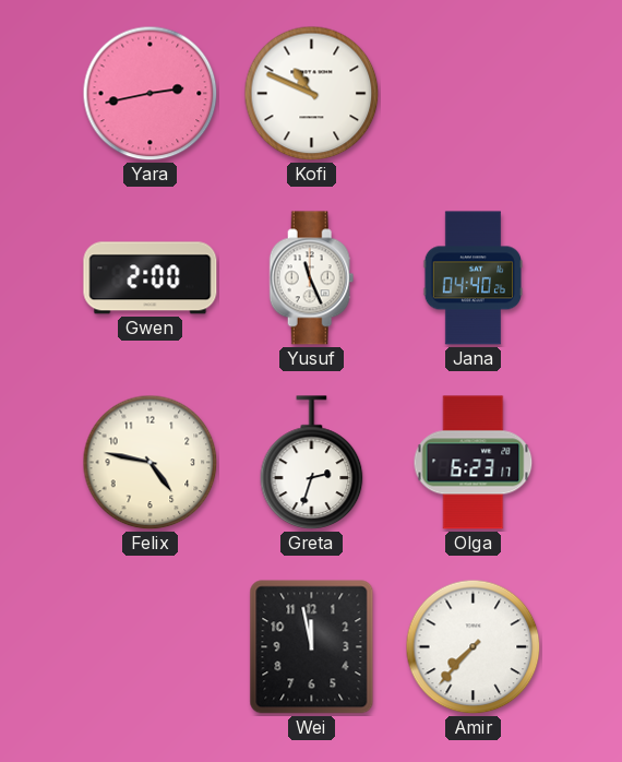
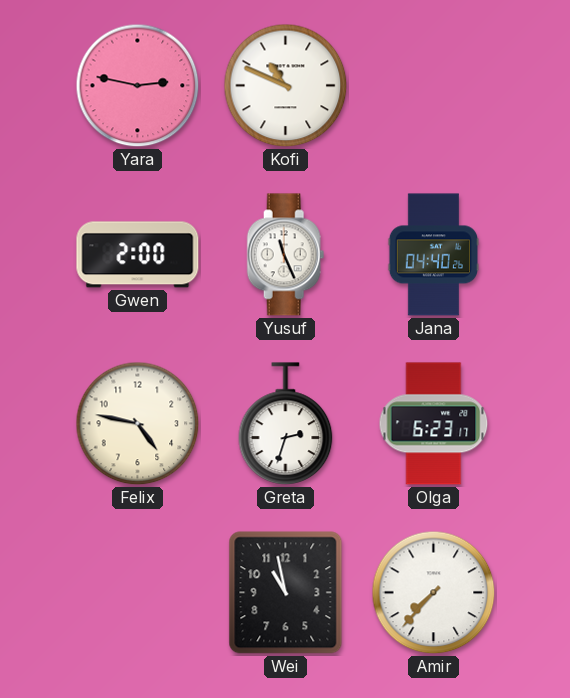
Yara: 2:43 -> 2:47
Wei: 11:58 -> 10:58
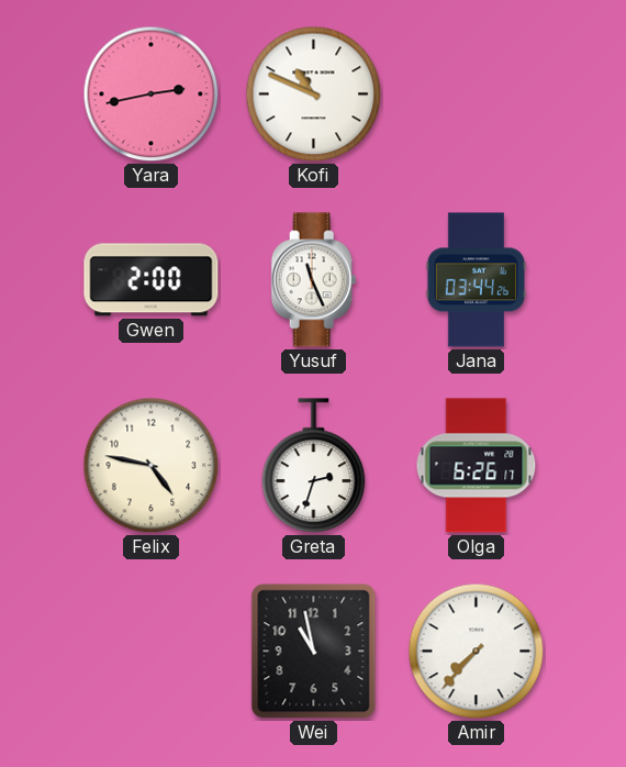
Yara: 2:47 -> 2:43
Jana: 04:40 -> 03:44
Olga: 6:23 -> 6:26
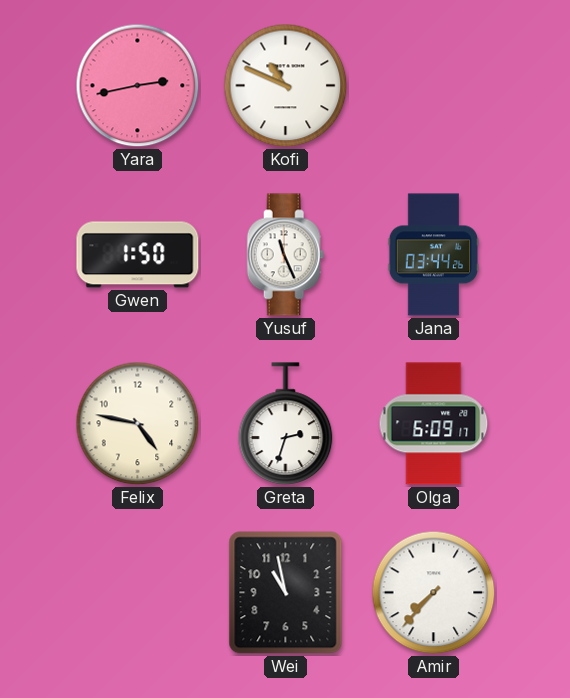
Gwen: 2:00 -> 1:50
Olga: 6:26 -> 6:09
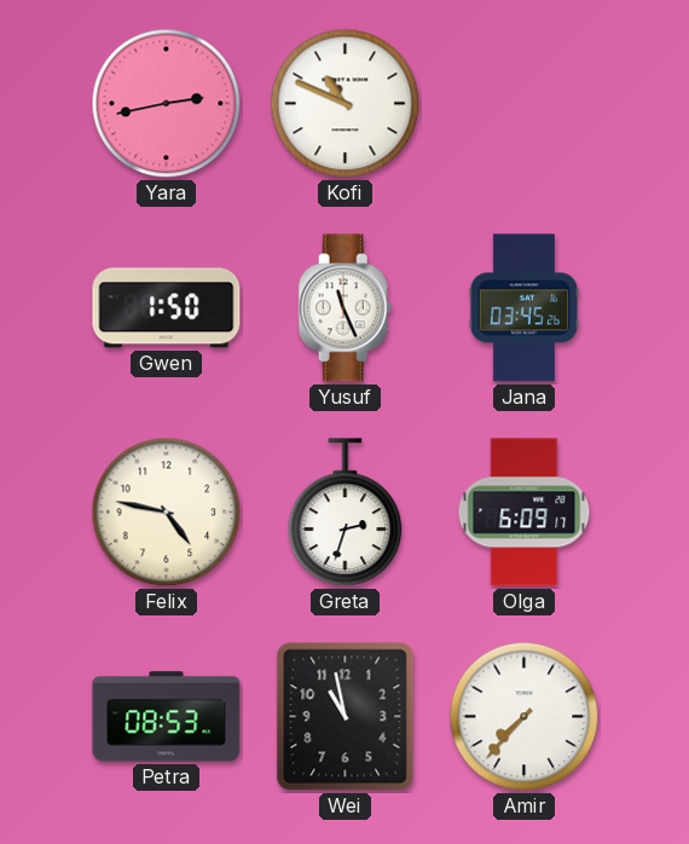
Jana: 03:44 -> 03:45
Petra: none -> 08:53
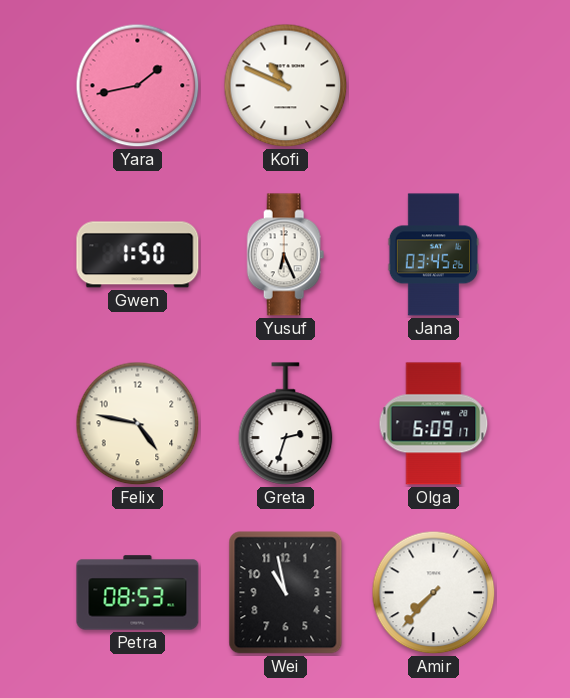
Yara: 2:43 -> 1:43
Yusuf: 11:26 -> 6:26
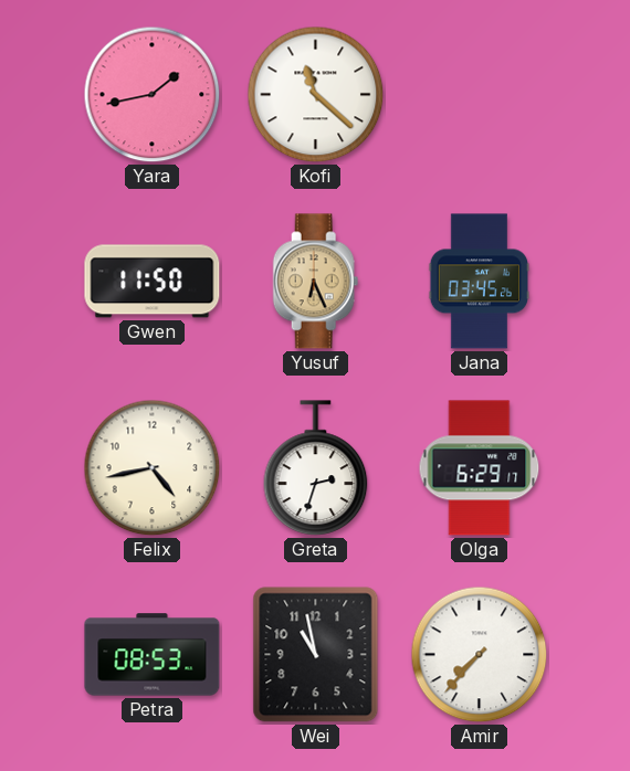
Kofi: 10:49 -> 11:22
Gwen: 1:50 -> 11:50
Yusuf dial: white -> champagne
Felix: 4:47 -> 4:43
Olga: 6:09 -> 6:29
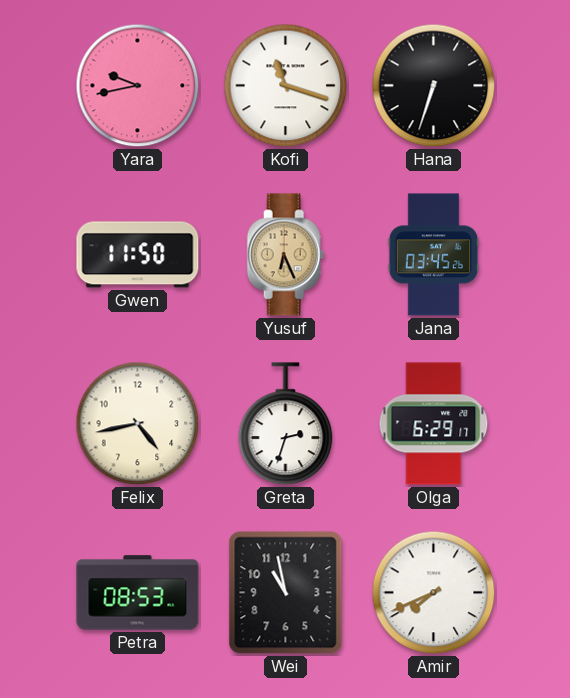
Yara: 1:43 -> 9:43
Kofi: 11:22 -> 11:18
Hana: none -> 6:33
Amir: 7:37 -> 7:41
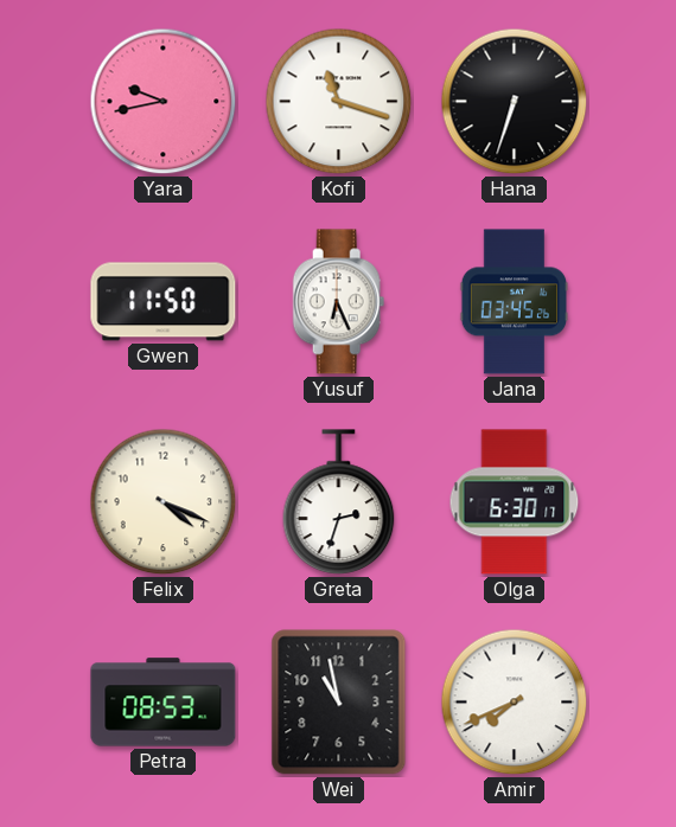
Yusuf dial: champagne -> white
Felix: 4:43 -> 4:19
Olga: 6:29 -> 6:30
